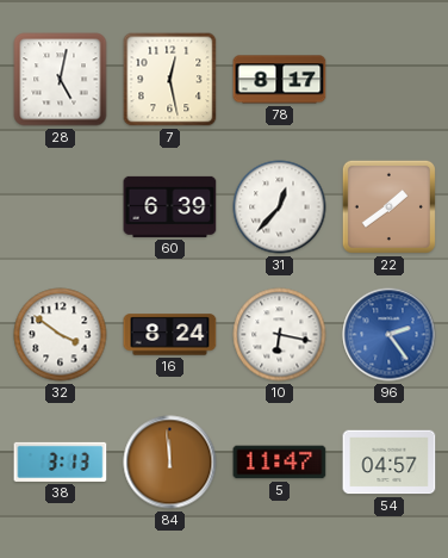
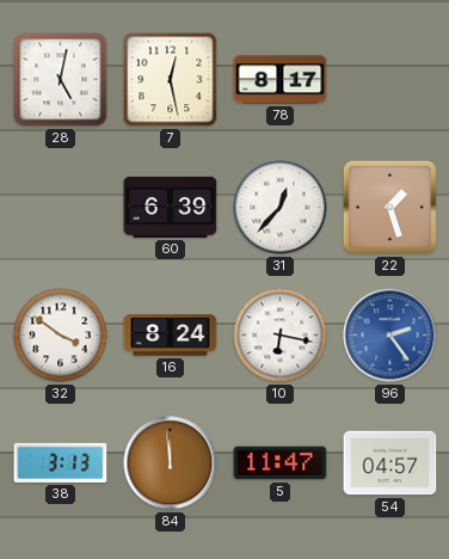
22: 1:39 -> 1:27
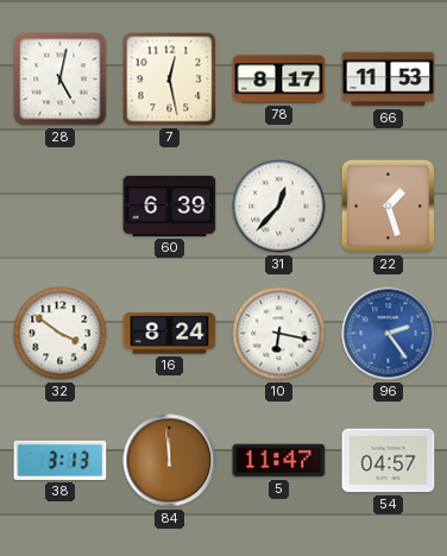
66: none -> 11:53
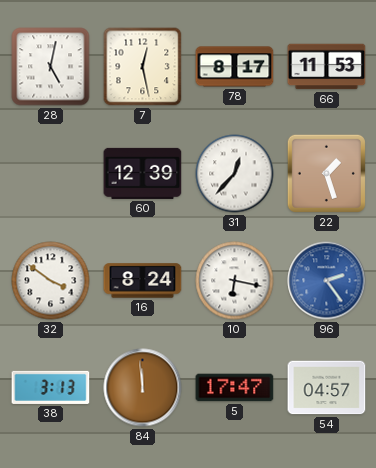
60: 6:39 -> 12:39
5: 11:47 -> 17:47
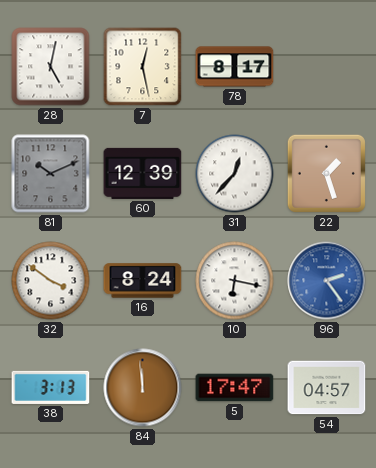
66: 11:53 -> none
81: none -> 10:11
